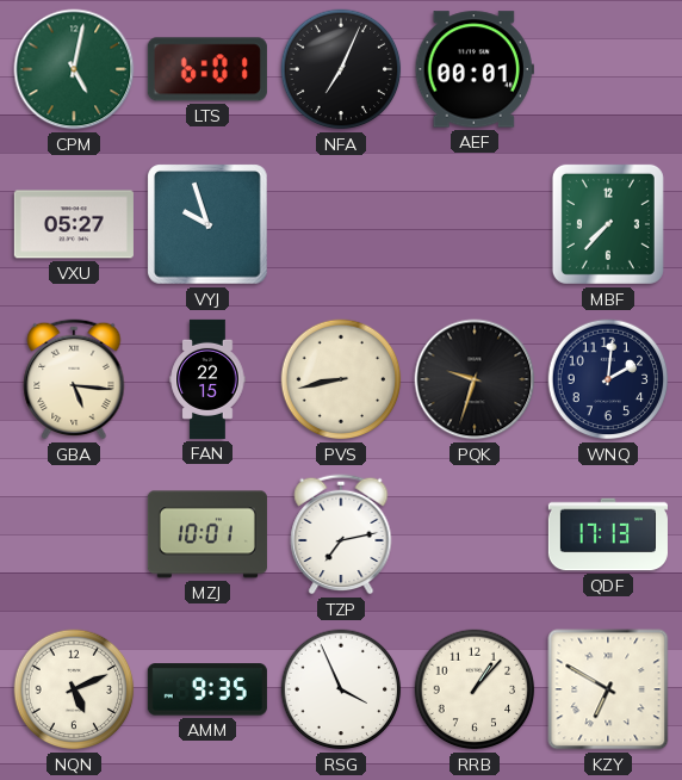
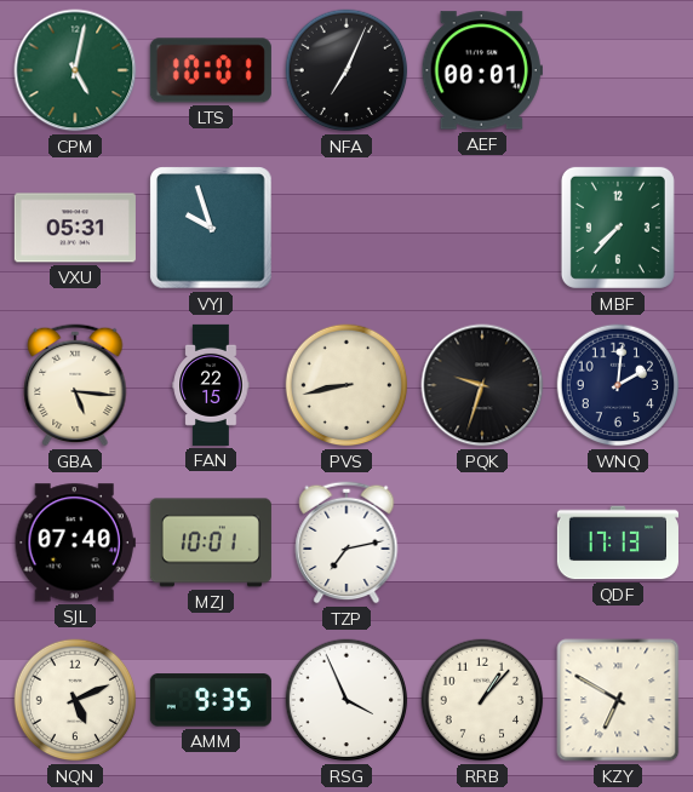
LTS: 6:01 -> 10:01
VXU: 05:27 -> 05:31
SJL: none -> 07:40
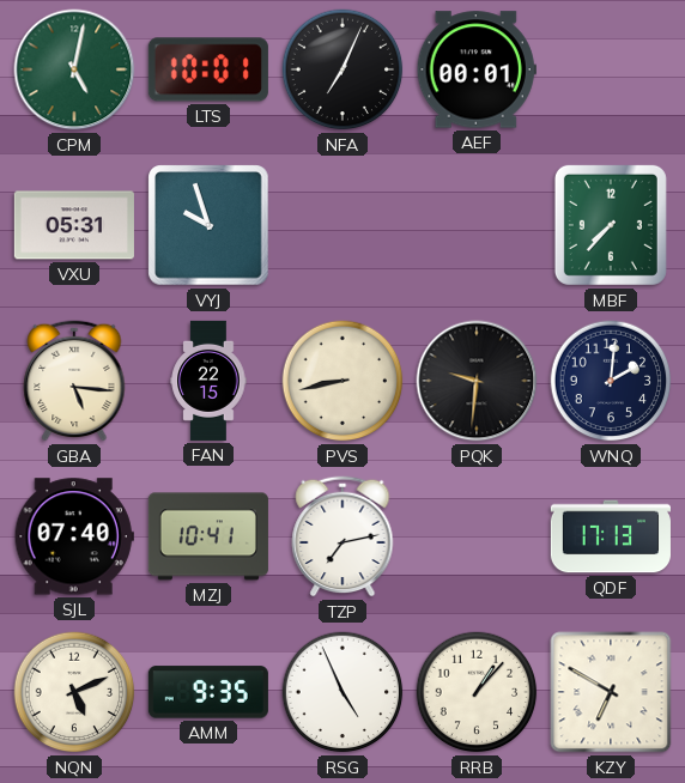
PQK: 9:33 -> 9:31
MZJ: 10:01 -> 10:41
RSG: 3:56 -> 4:56
